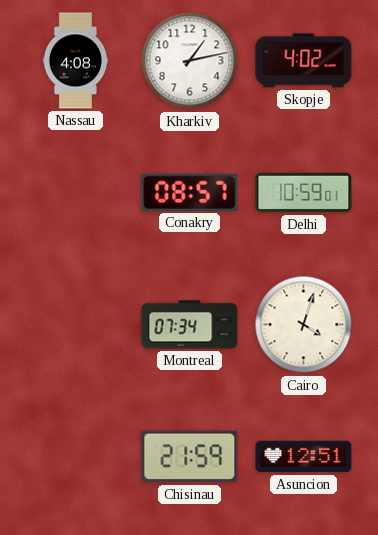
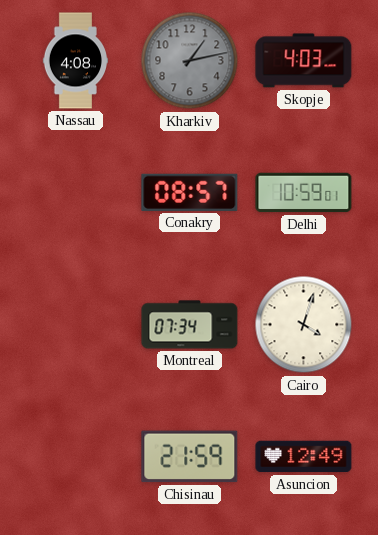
Kharkiv dial: white -> grey
Skopje: 4:02 -> 4:03
Asuncion: 12:51 -> 12:49
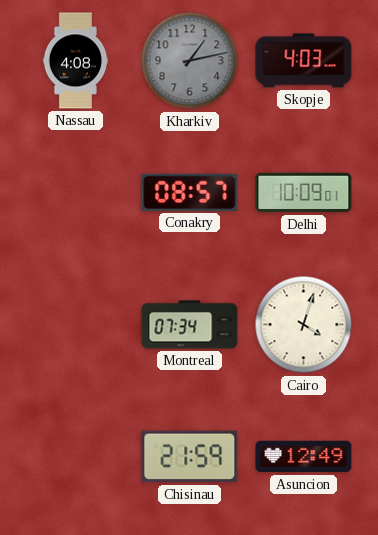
Delhi: 10:59 -> 10:09
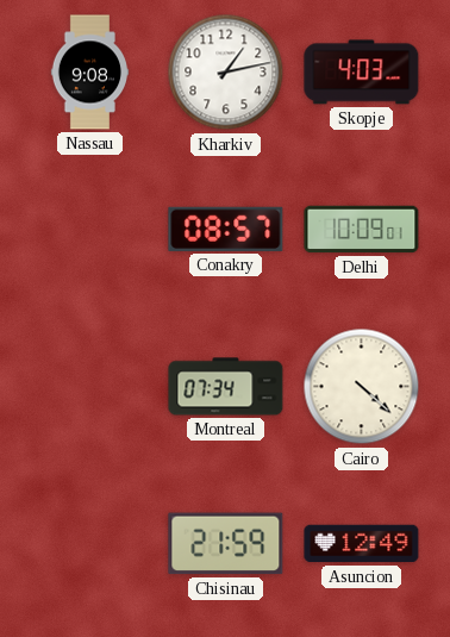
Nassau: 4:08 -> 9:08
Kharkiv dial: grey -> white
Cairo: 4:03 -> 4:22
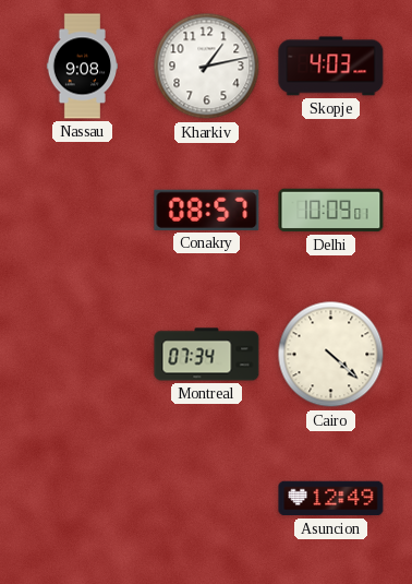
Chisinau: 21:59 -> none
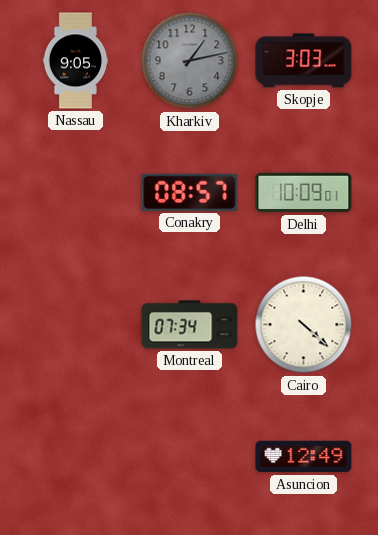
Nassau: 9:08 -> 9:05
Kharkiv dial: white -> grey
Skopje: 4:03 -> 3:03
